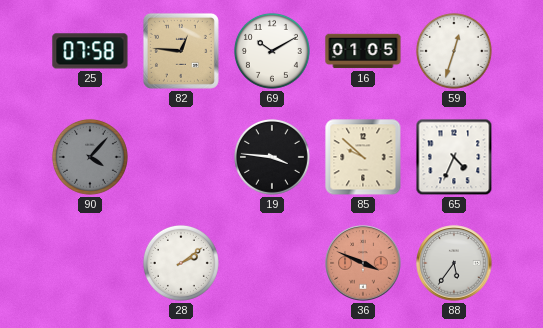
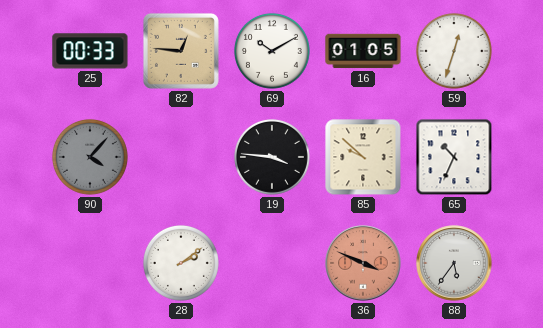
25: 07:58 -> 00:33
65: 4:34 -> 10:34
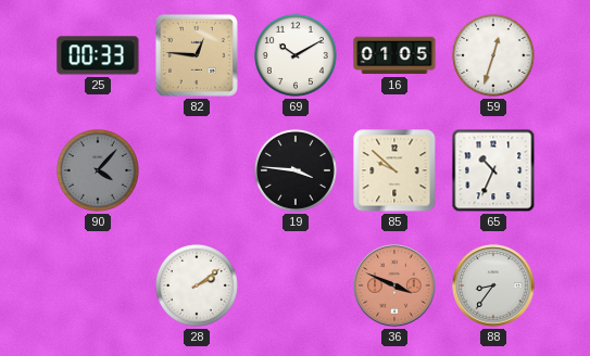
88: 5:36 -> 8:36
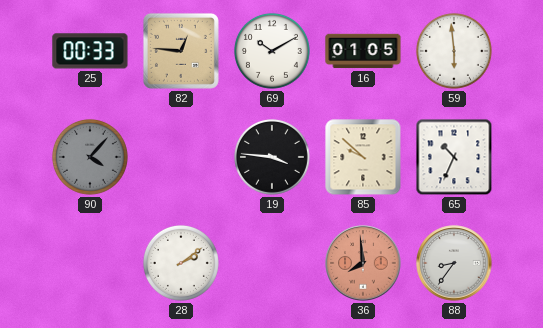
59: 12:33 -> 5:59
36: 3:49 -> 7:59
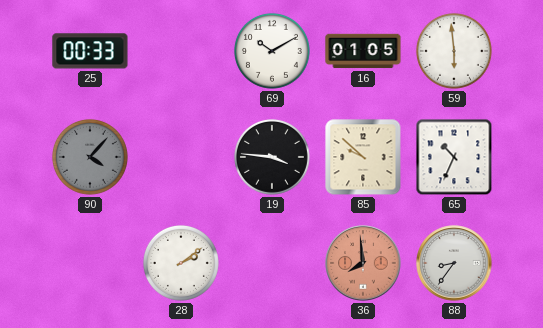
82: 12:46 -> none
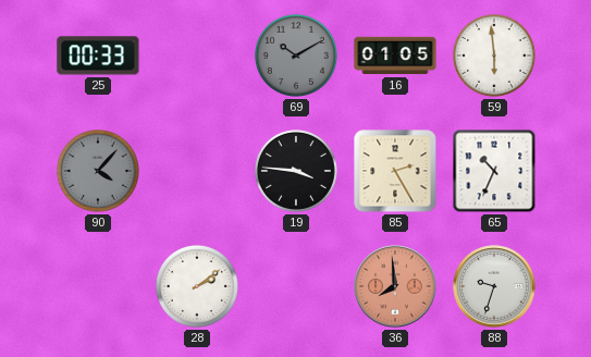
69 dial: white -> grey
85: 9:52 -> 2:25
88: 8:36 -> 9:33
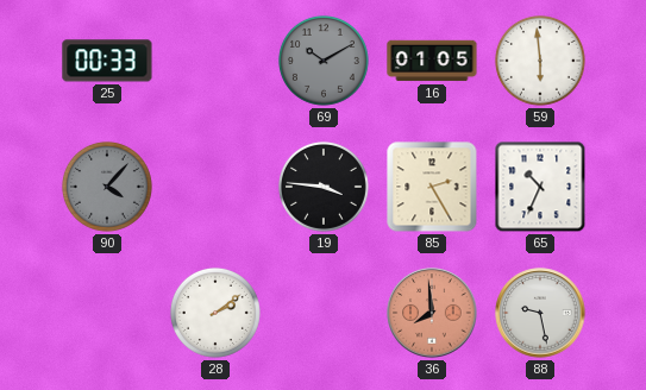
88: 9:33 -> 9:28
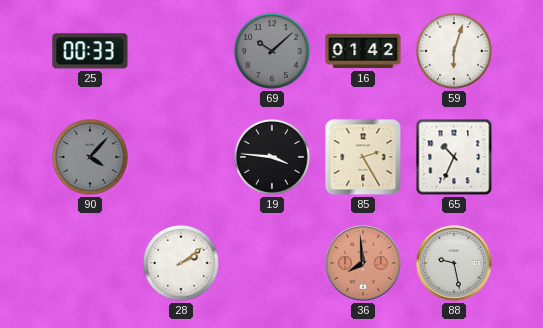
69: 10:10 -> 10:08
16: 01:05 -> 01:42
59: 5:59 -> 6:03
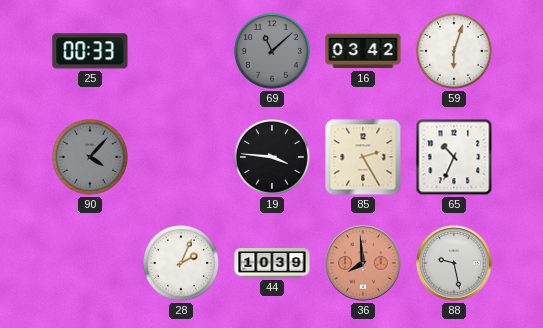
69: 10:08 -> 11:08
16: 01:42 -> 03:42
28: 2:09 -> 2:04
44: none -> 10:39
